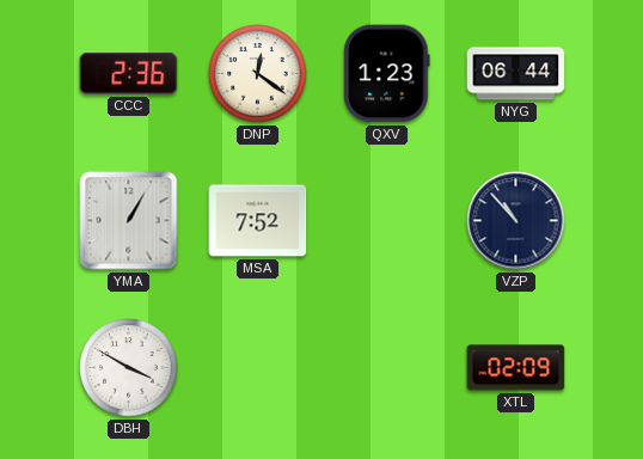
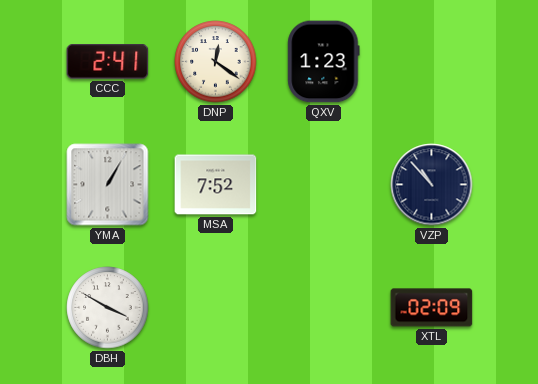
CCC: 2:36 -> 2:41
NYG: 06:44 -> none
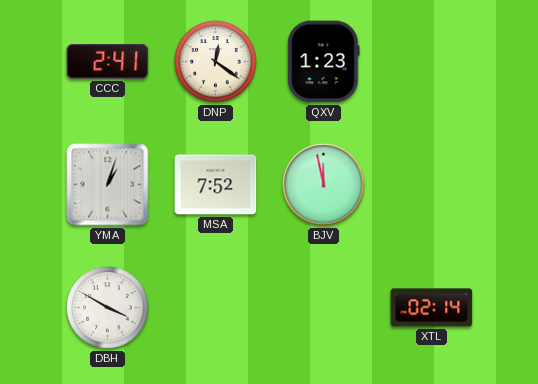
YMA: 1:05 -> 1:03
BJV: none -> 11:58
VZP: 10:53 -> none
XTL: 02:09 -> 02:14
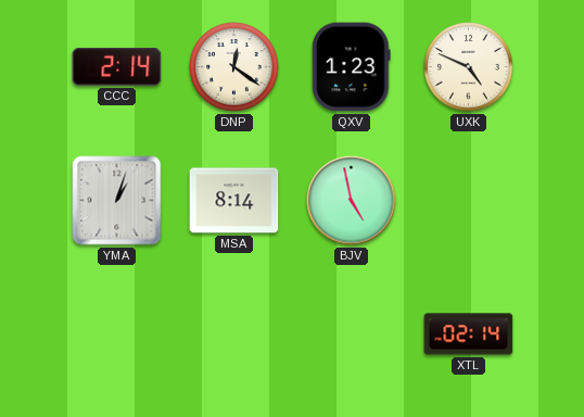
CCC: 2:41 -> 2:14
UXK: none -> 4:49
MSA: 7:52 -> 8:14
BJV: 11:58 -> 4:58
DBH: 3:50 -> none
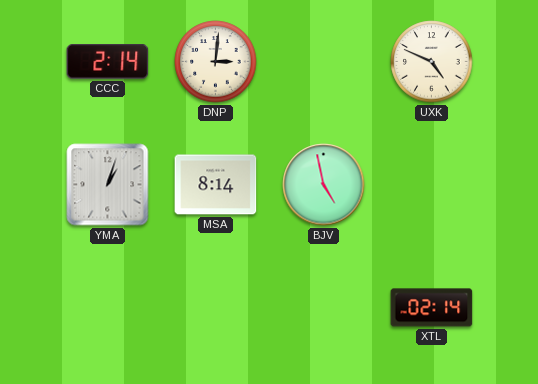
DNP: 12:21 -> 3:01
QXV: 1:23 -> none
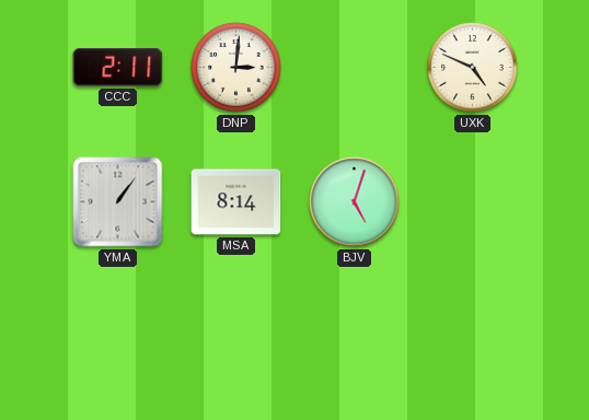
CCC: 2:14 -> 2:11
YMA: 1:03 -> 1:06
BJV: 4:58 -> 5:03
XTL: 02:14 -> none
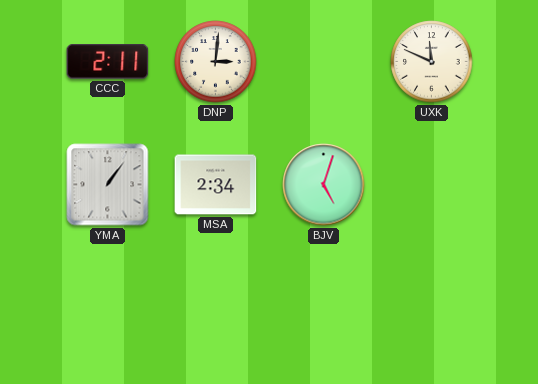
UXK: 4:49 -> 11:49
MSA: 8:14 -> 2:34
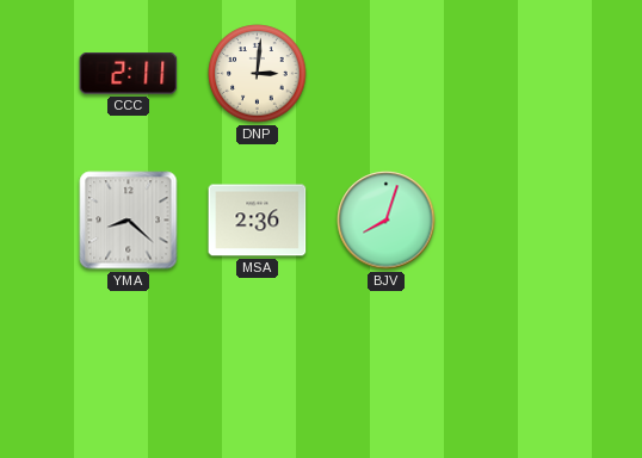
UXK: 11:49 -> none
YMA: 1:06 -> 8:22
MSA: 2:34 -> 2:36
BJV: 5:03 -> 8:03
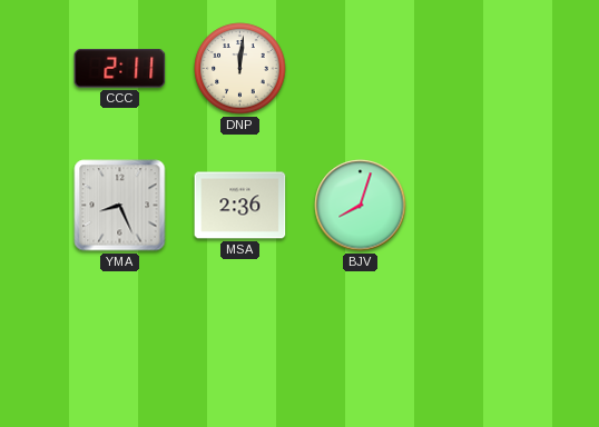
DNP: 3:01 -> 12:01
YMA: 8:22 -> 8:26
